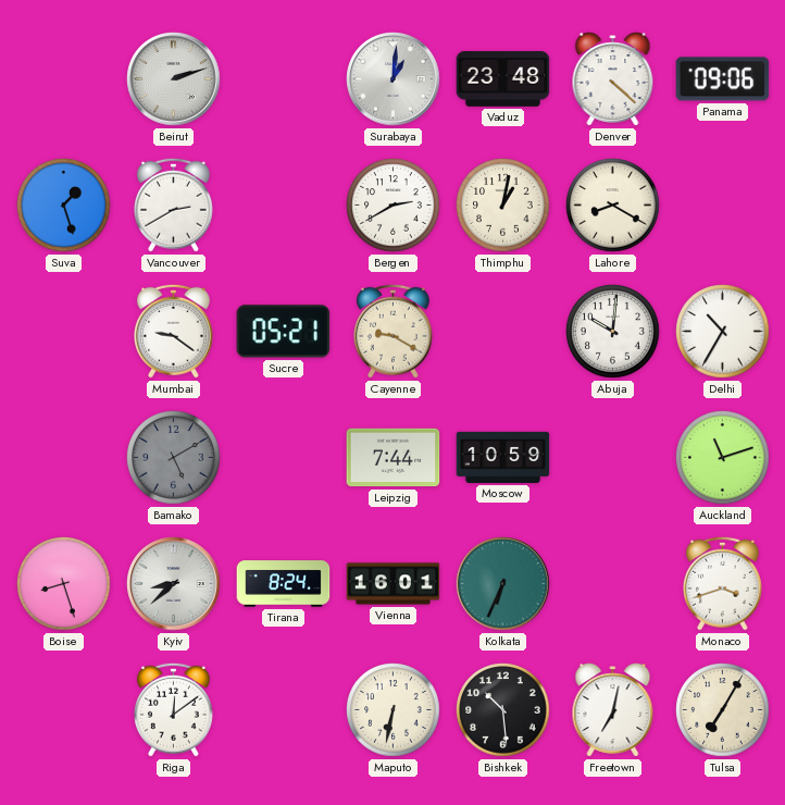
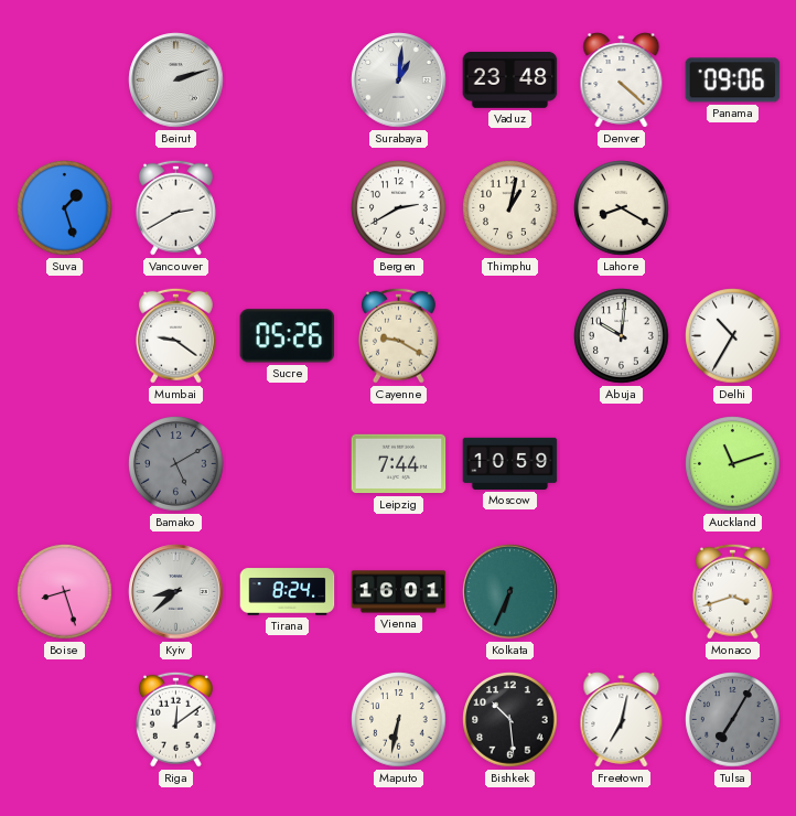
Sucre: 05:21 -> 05:26
Tulsa dial: cream -> grey
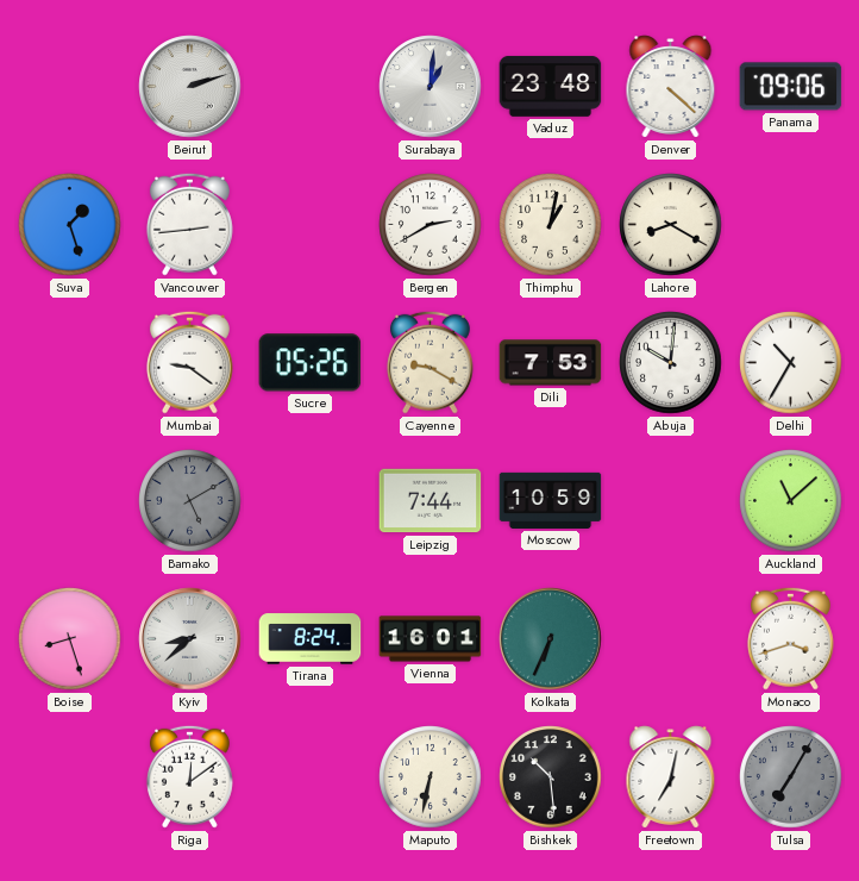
Vancouver: 2:40 -> 2:44
Dili: none -> 7:53
Auckland: 11:12 -> 11:08
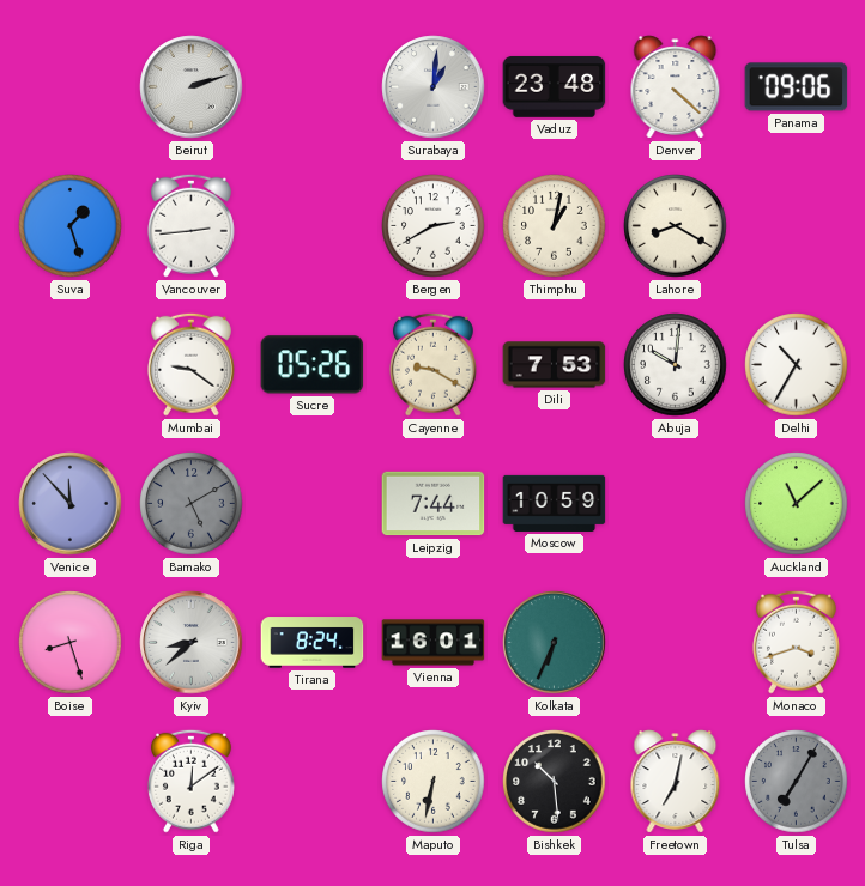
Venice: none -> 11:53
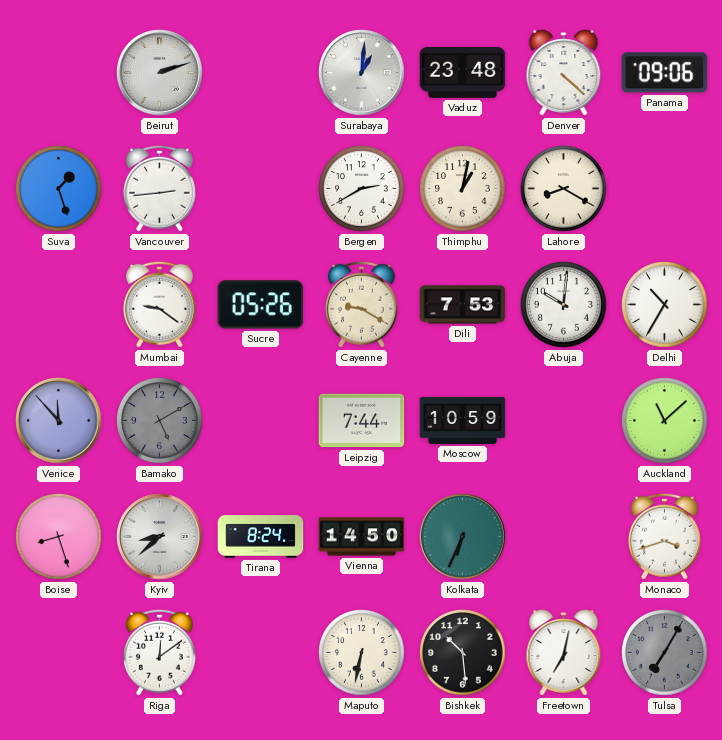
Vienna: 16:01 -> 14:50
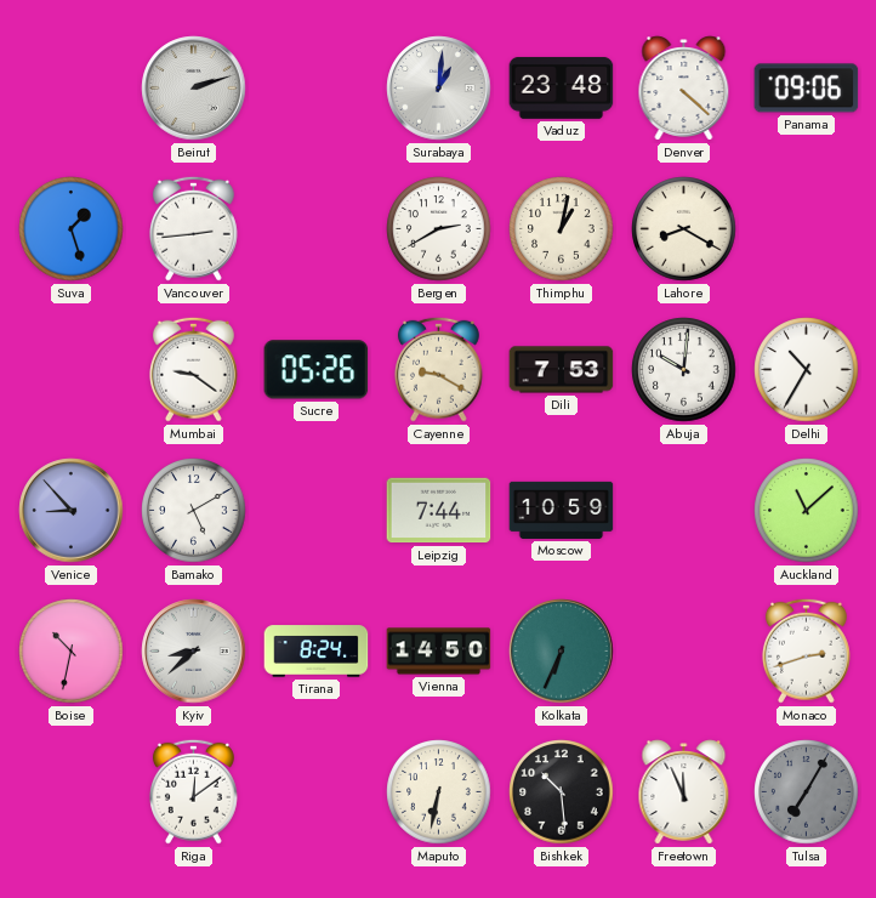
Venice: 11:53 -> 8:53
Bamako dial: grey -> white
Boise: 8:27 -> 10:32
Monaco: 3:42 -> 2:42
Freetown: 7:02 -> 11:56
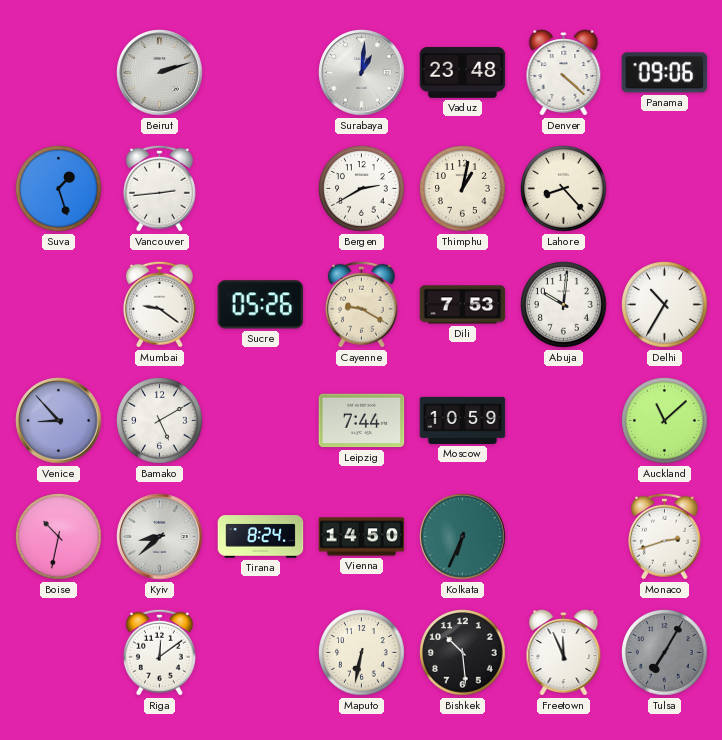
Lahore: 8:20 -> 8:23
